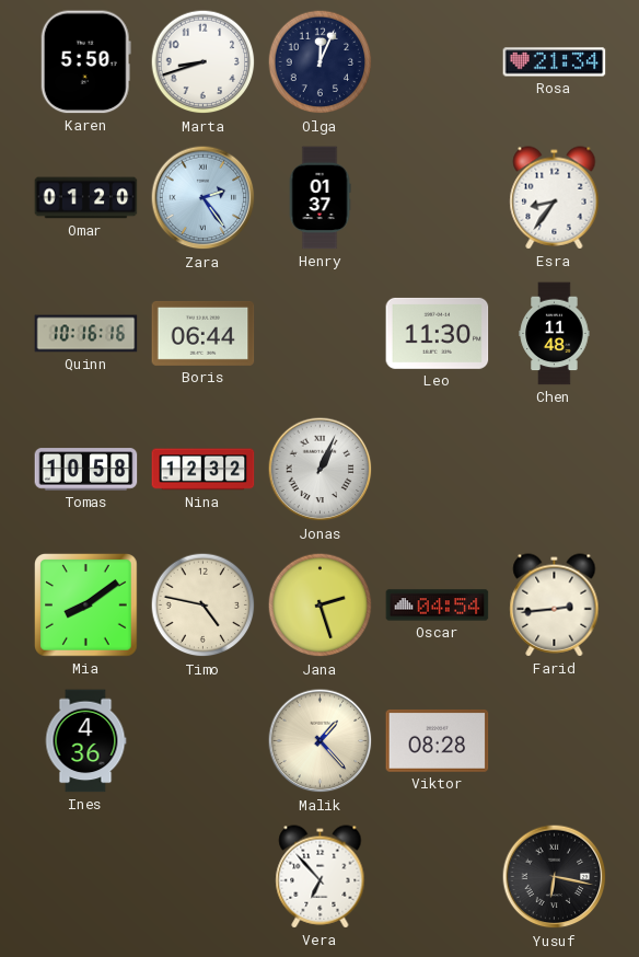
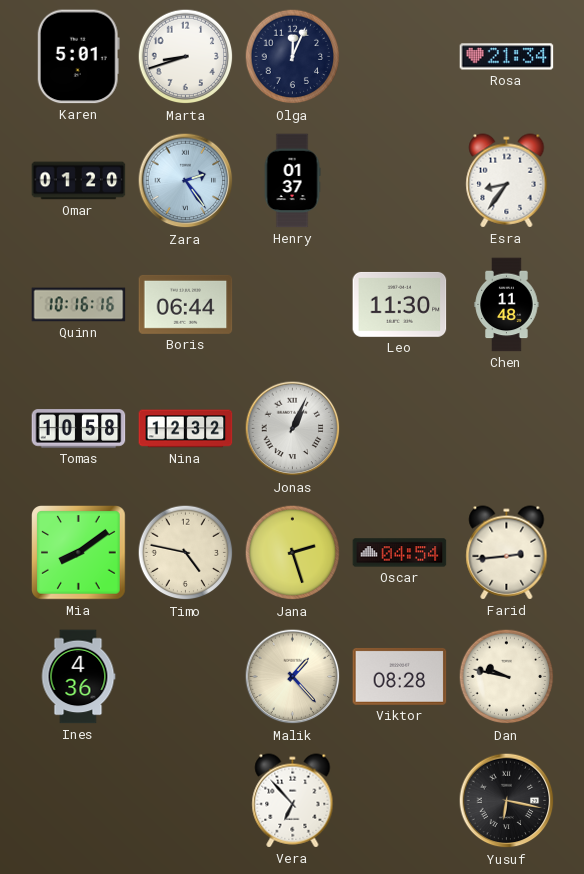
Karen: 5:50 -> 5:01
Dan: none -> 9:47
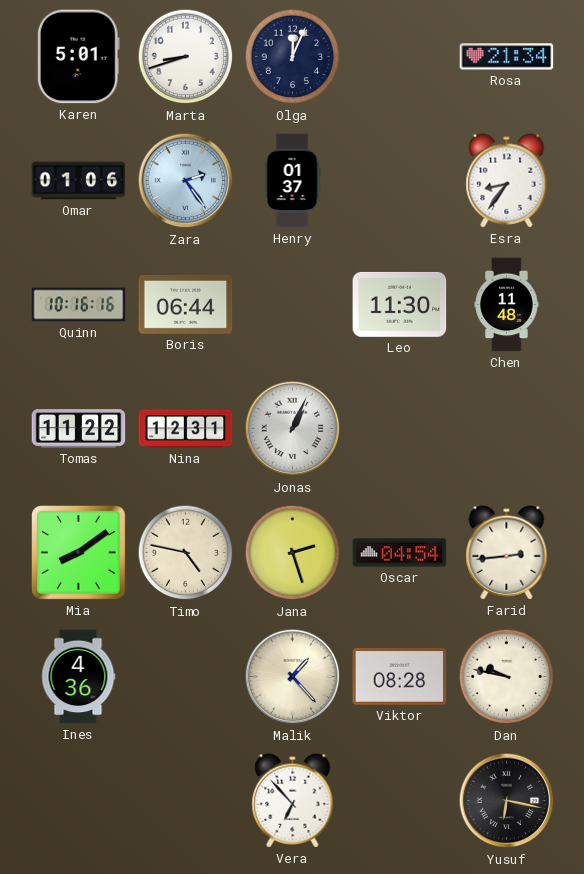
Omar: 01:20 -> 01:06
Tomas: 10:58 -> 11:22
Nina: 12:32 -> 12:31
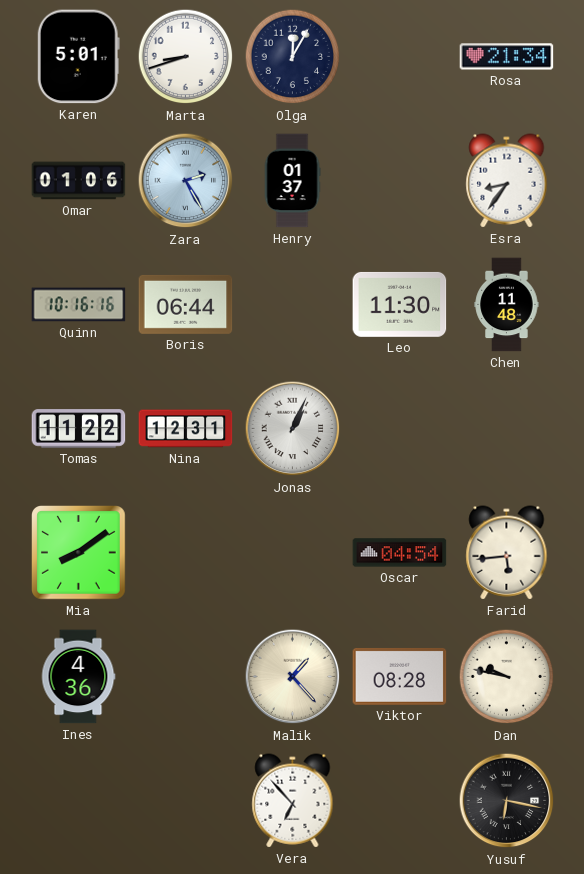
Olga: 12:04 -> 12:05
Zara: 2:24 -> 2:25
Timo: 4:47 -> none
Jana: 2:27 -> none
Farid: 2:44 -> 5:44
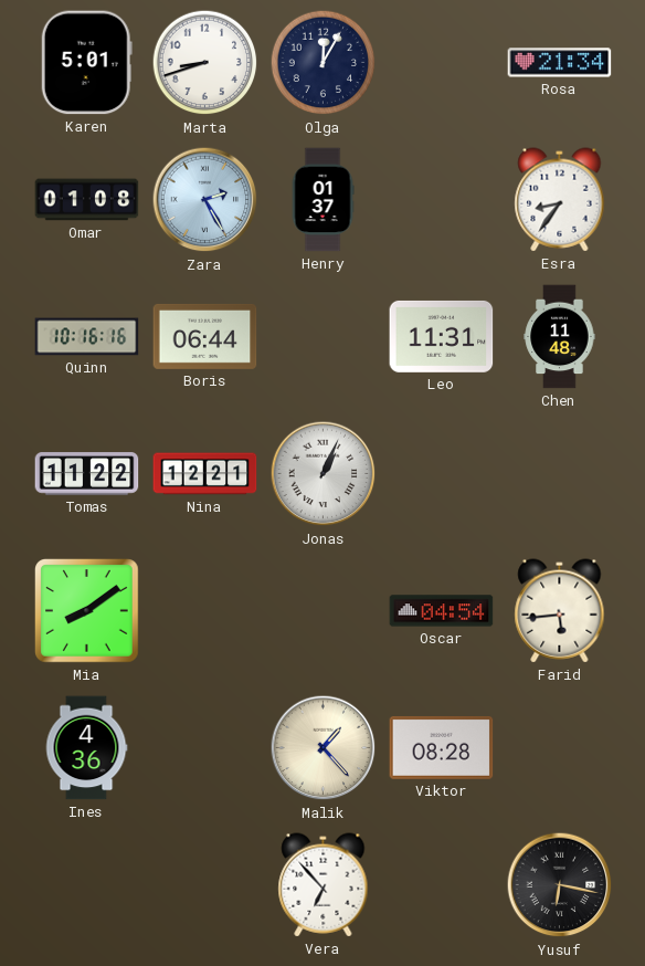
Omar: 01:06 -> 01:08
Leo: 11:30 -> 11:31
Nina: 12:31 -> 12:21
Dan: 9:47 -> none
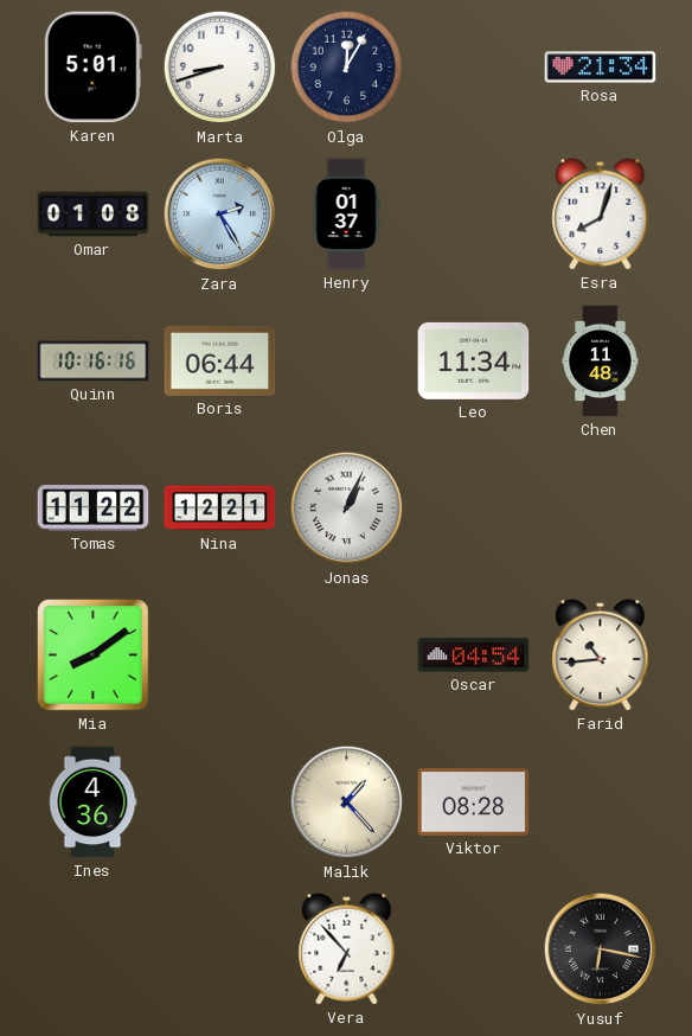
Esra: 8:36 -> 8:03
Leo: 11:31 -> 11:34
Farid: 5:44 -> 10:44
